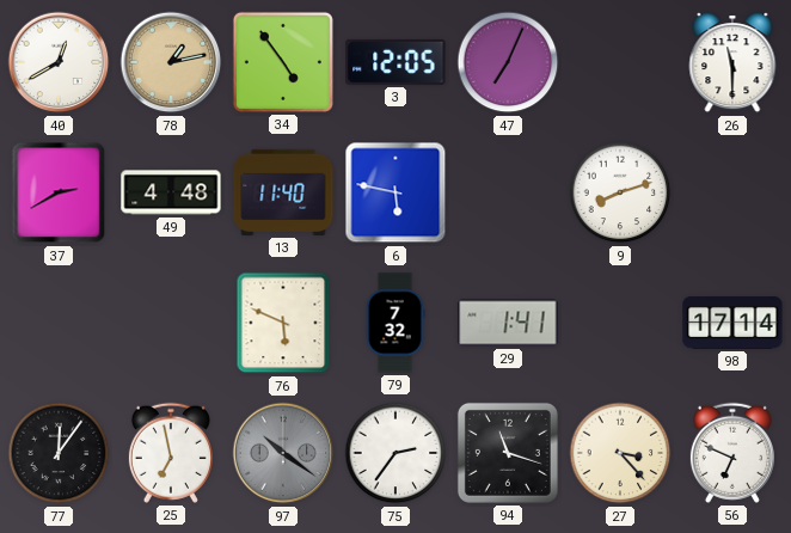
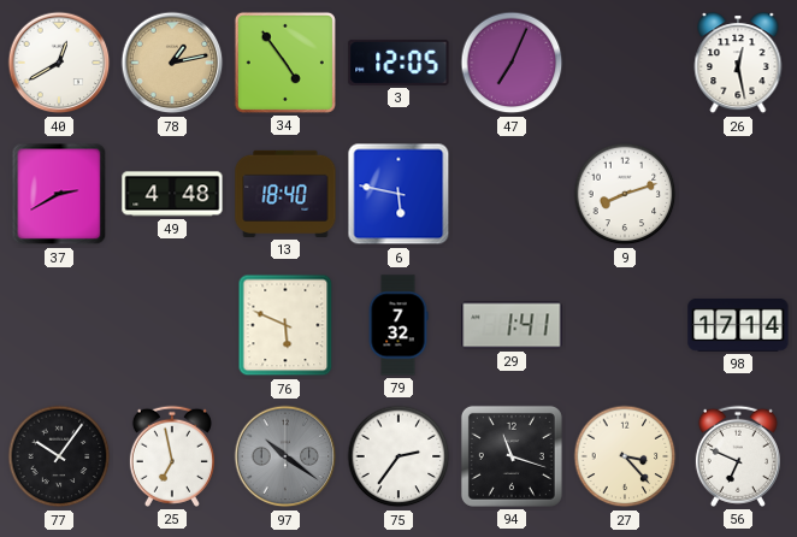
26: 11:30 -> 12:28
13: 11:40 -> 18:40
77: 12:06 -> 10:06
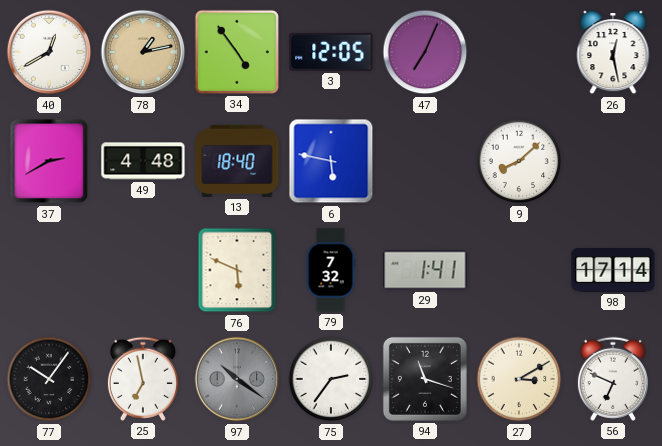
9: 8:12 -> 8:08
27: 3:23 -> 3:10
